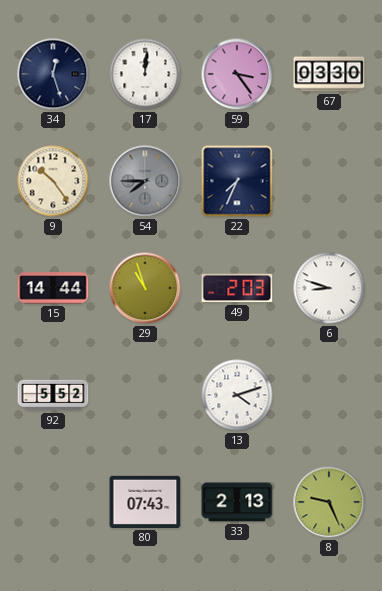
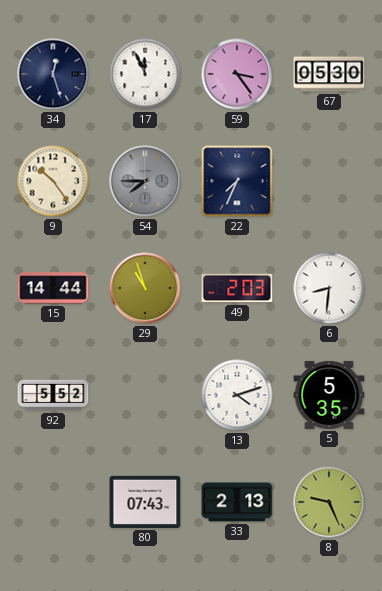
17: 12:01 -> 11:56
67: 03:30 -> 05:30
6: 8:48 -> 8:31
5: none -> 5:35
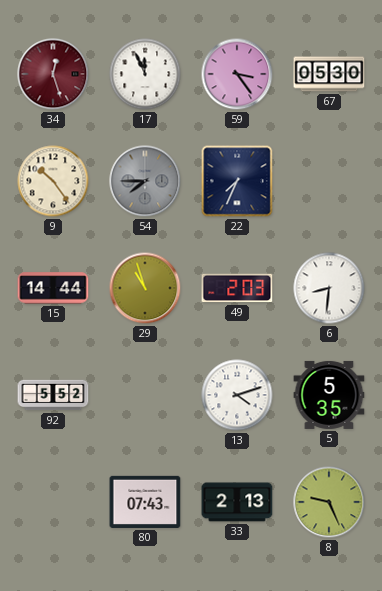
34 dial: navy -> burgundy
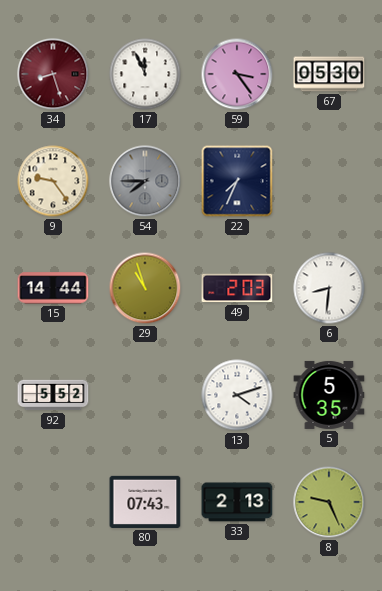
34: 12:27 -> 8:27
9: 10:24 -> 9:24
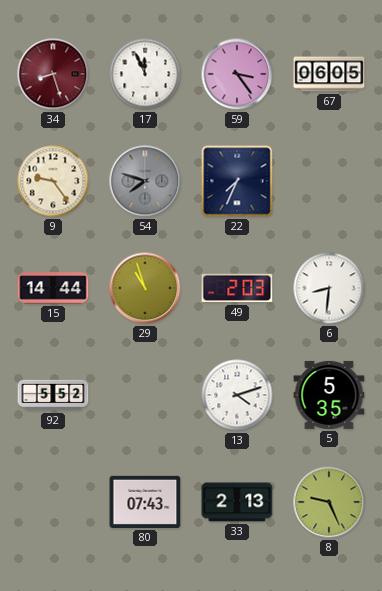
67: 05:30 -> 06:05
54: 7:45 -> 7:48
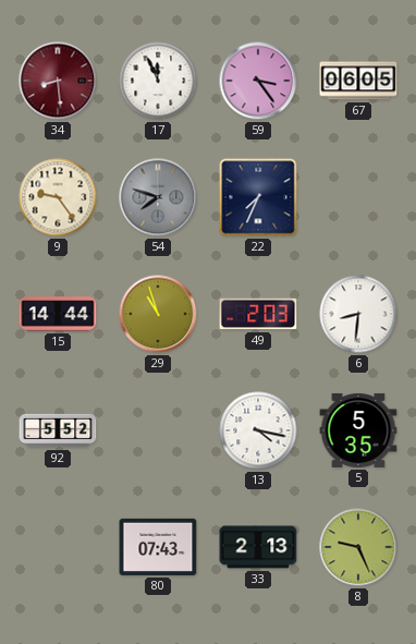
34: 8:27 -> 8:29
13: 4:12 -> 4:17
